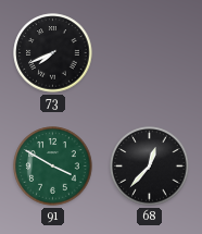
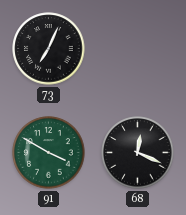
73: 7:41 -> 7:04
68: 12:37 -> 12:19
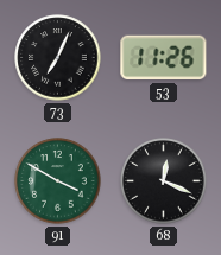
53: none -> 11:26
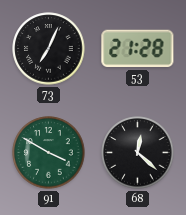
53: 11:26 -> 21:28
68: 12:19 -> 12:22
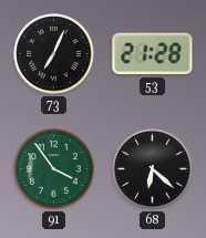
91: 3:50 -> 3:54
68: 12:22 -> 6:22
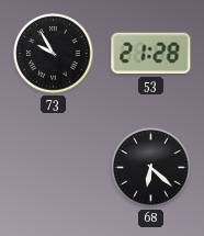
73: 7:04 -> 9:55
91: 3:54 -> none
